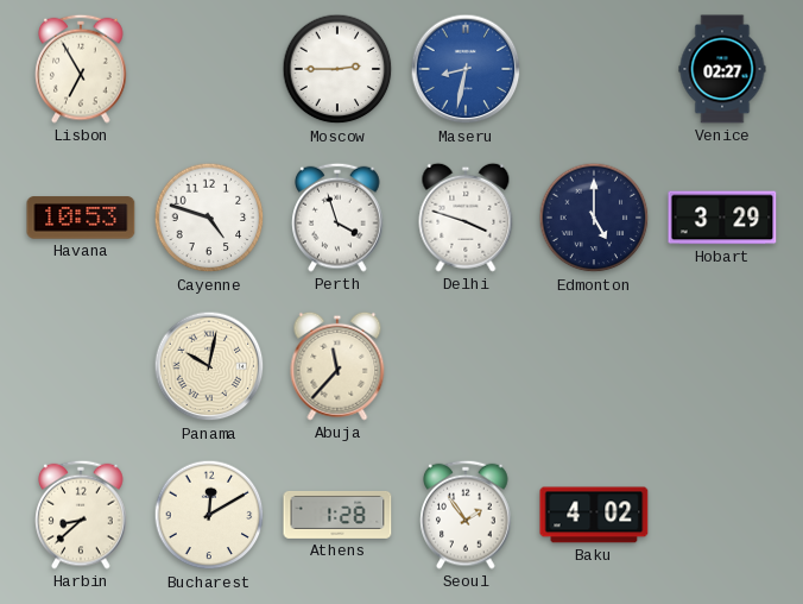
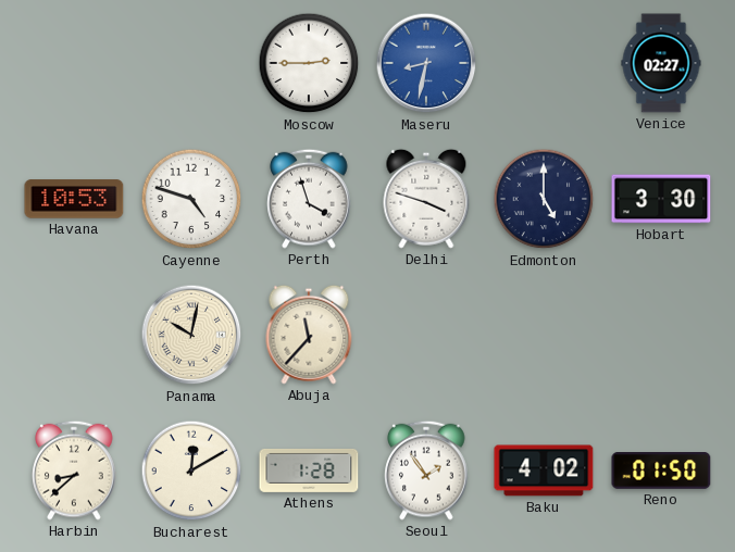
Lisbon: 6:55 -> none
Hobart: 3:29 -> 3:30
Reno: none -> 01:50
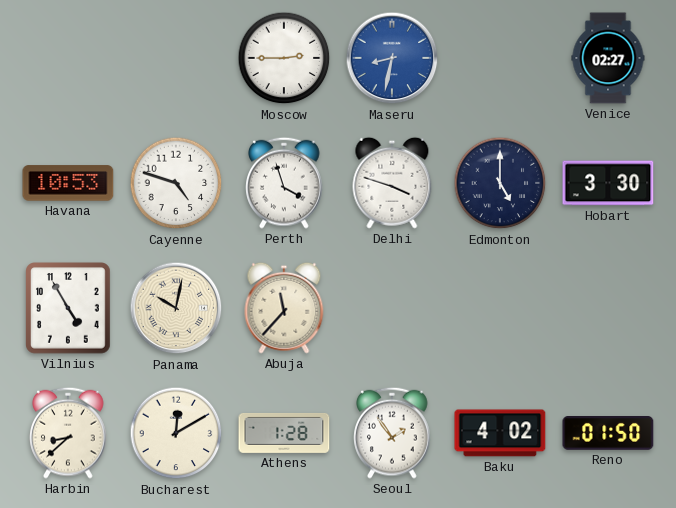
Vilnius: none -> 4:55
